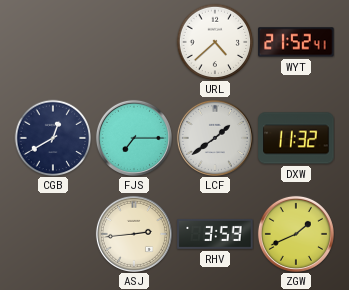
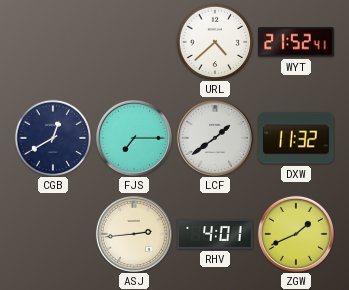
RHV: 3:59 -> 4:01
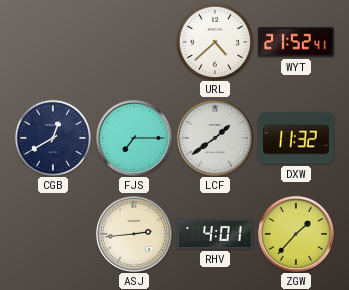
ZGW: 1:41 -> 1:37
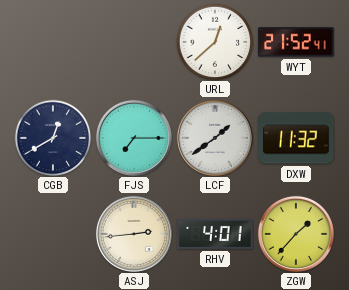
URL: 4:38 -> 12:38
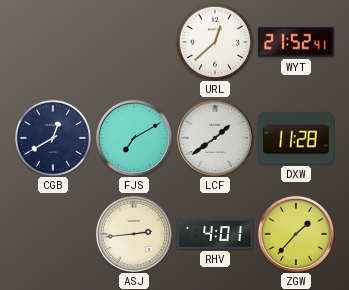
FJS: 7:15 -> 7:10
DXW: 11:32 -> 11:28
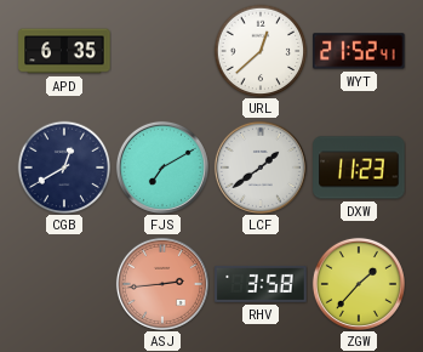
APD: none -> 6:35
DXW: 11:28 -> 11:23
ASJ dial: cream -> salmon
RHV: 4:01 -> 3:58
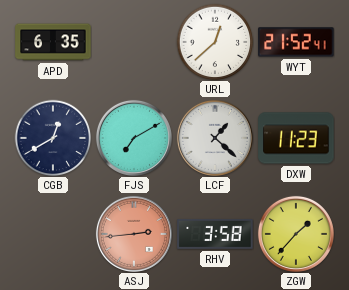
LCF: 1:39 -> 1:22
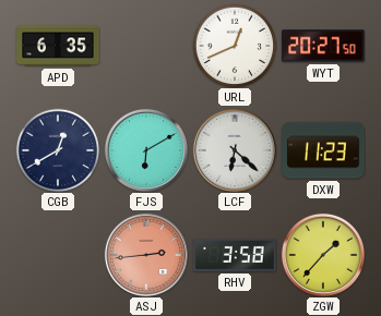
URL: 12:38 -> 12:41
WYT: 21:52 -> 20:27
FJS: 7:10 -> 6:10
LCF: 1:22 -> 6:22
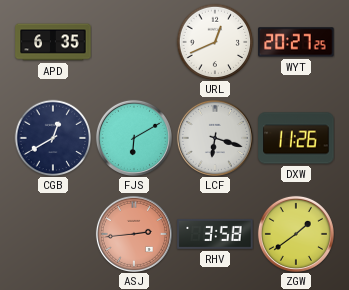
WYT: 20:27:50 -> 20:27:25
LCF: 6:22 -> 6:18
DXW: 11:23 -> 11:26
ZGW: 1:37 -> 1:39
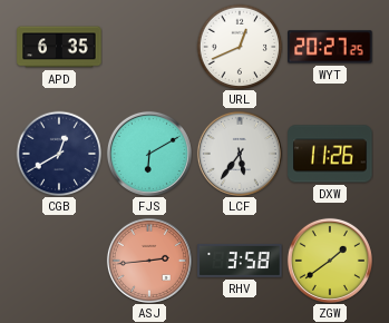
LCF: 6:18 -> 5:36
